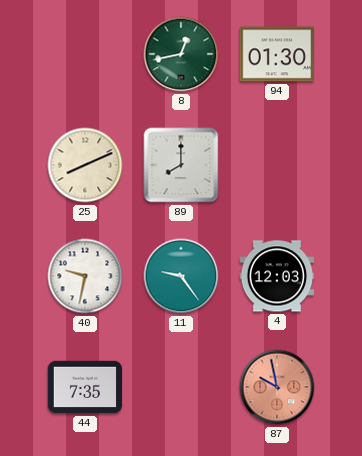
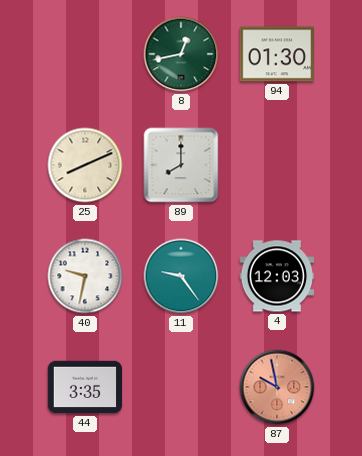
44: 7:35 -> 3:35
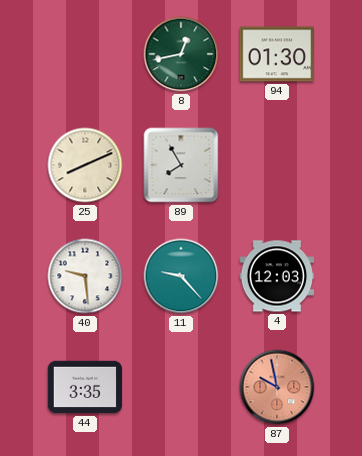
89: 8:00 -> 7:55
40: 9:32 -> 9:29
11: 9:24 -> 9:23
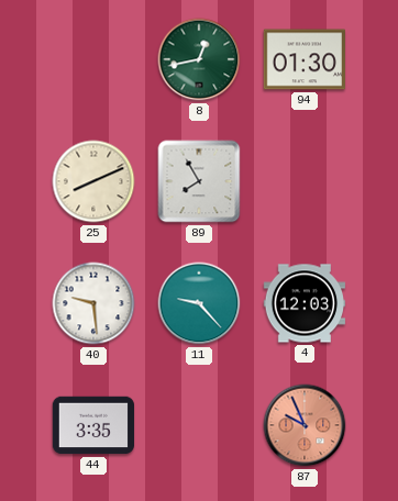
87: 9:58 -> 9:56
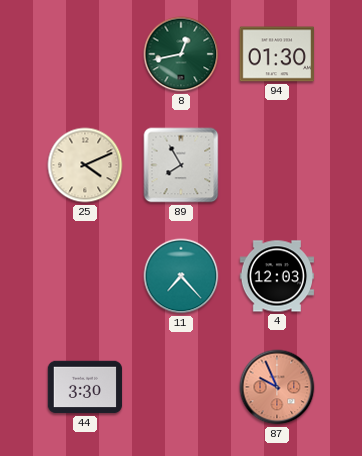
25: 8:11 -> 4:11
40: 9:29 -> none
11: 9:23 -> 7:23
44: 3:35 -> 3:30
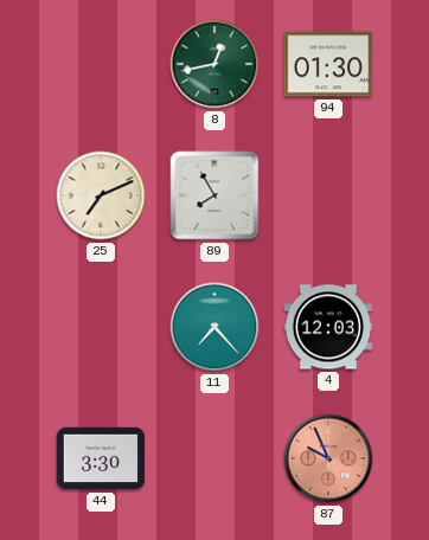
25: 4:11 -> 7:11
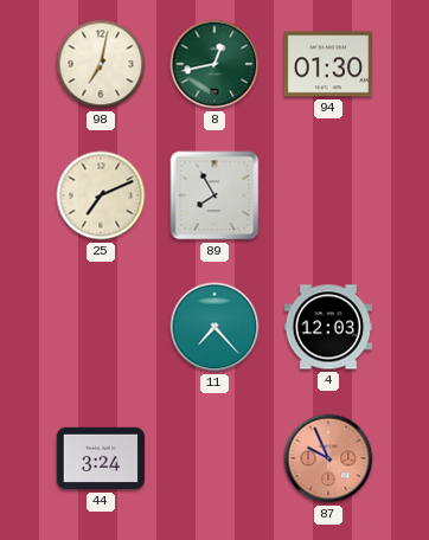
98: none -> 7:02
44: 3:30 -> 3:24
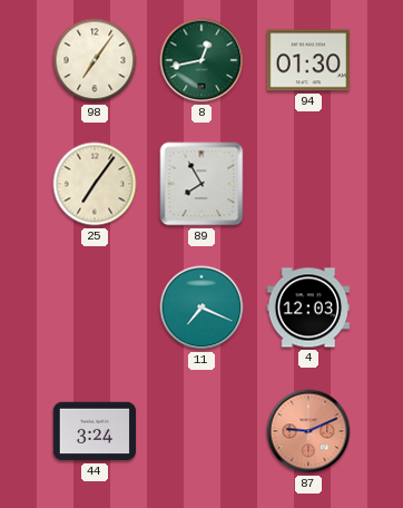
98: 7:02 -> 7:06
25: 7:11 -> 7:06
11: 7:23 -> 7:19
87: 9:56 -> 9:11
